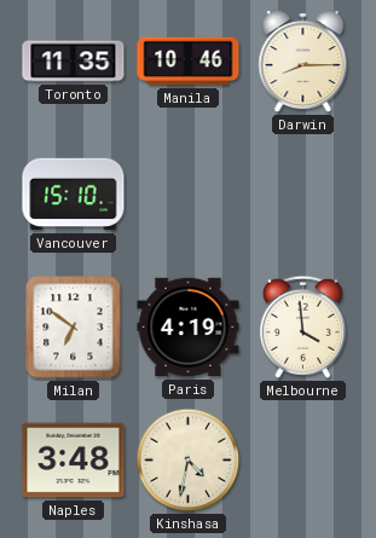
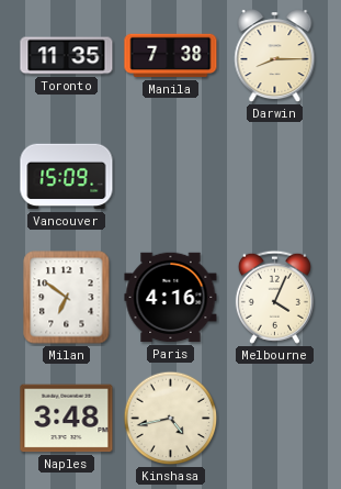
Manila: 10:46 -> 7:38
Vancouver: 15:10 -> 15:09
Paris: 4:19 -> 4:16
Melbourne: 3:59 -> 4:04
Kinshasa: 4:32 -> 4:43
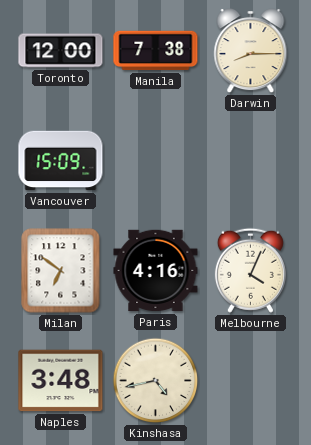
Toronto: 11:35 -> 12:00
